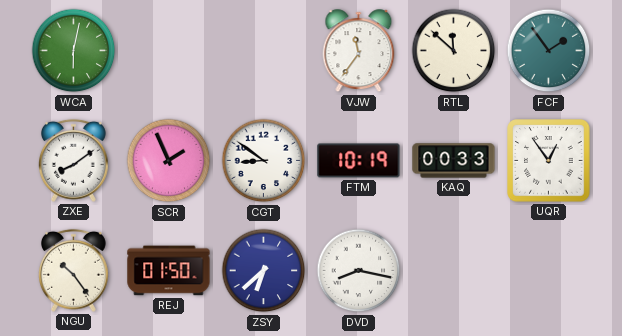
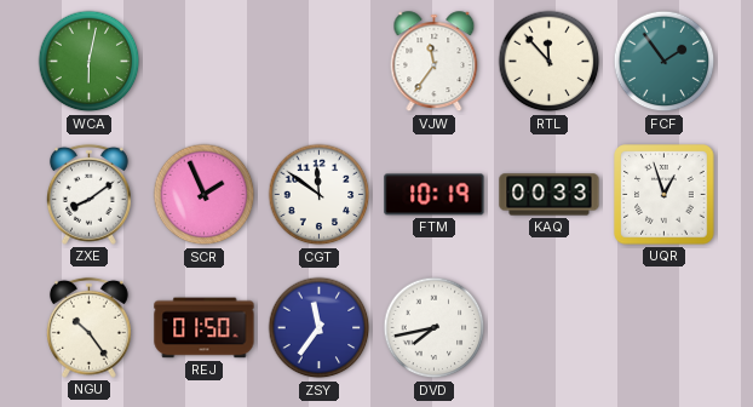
RTL: 11:52 -> 11:53
CGT: 8:51 -> 11:51
UQR: 12:54 -> 12:57
ZSY: 6:38 -> 11:36
DVD: 8:17 -> 7:43
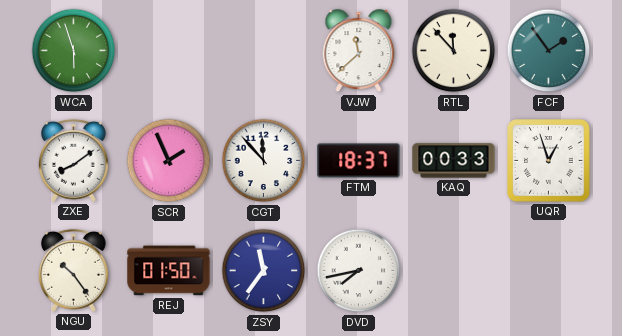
WCA: 6:02 -> 5:57
VJW: 11:36 -> 11:38
CGT: 11:51 -> 11:53
FTM: 10:19 -> 18:37
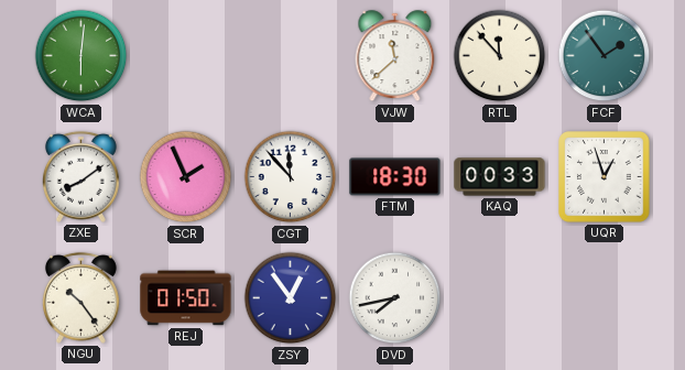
WCA: 5:57 -> 6:01
FTM: 18:37 -> 18:30
ZSY: 11:36 -> 12:54
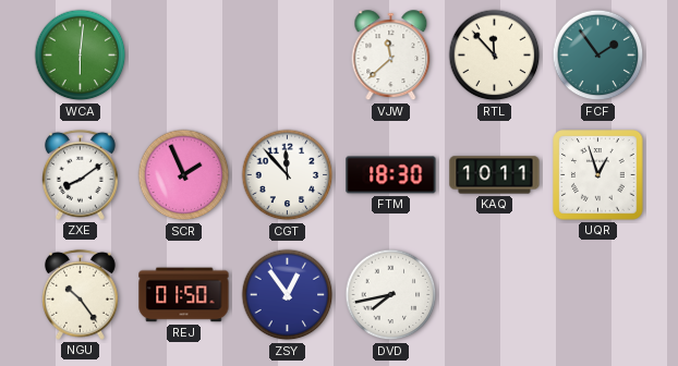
KAQ: 00:33 -> 10:11
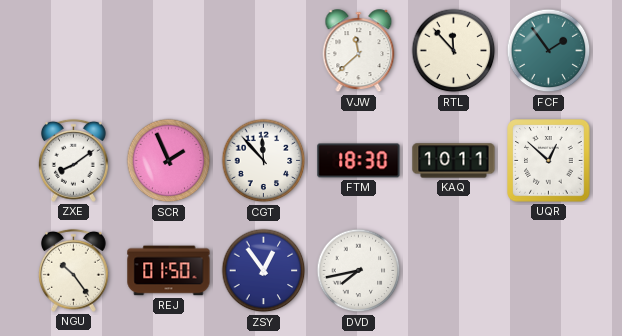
WCA: 6:01 -> none
UQR: 12:57 -> 12:52
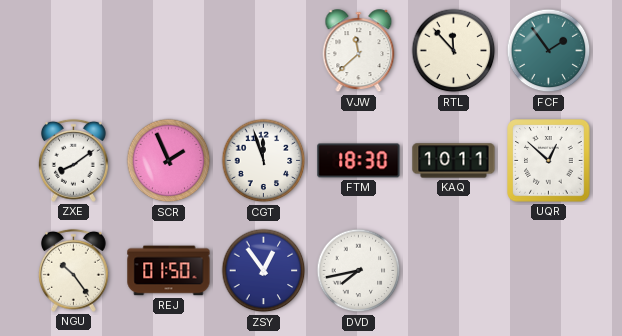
CGT: 11:53 -> 11:57
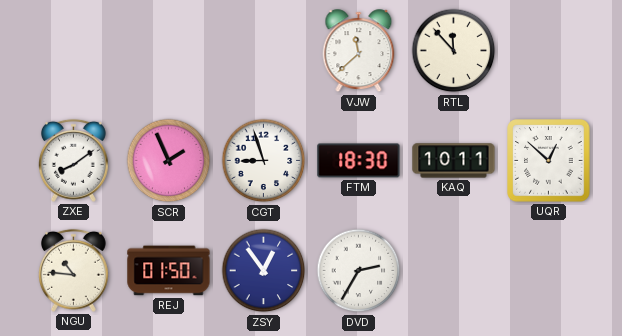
FCF: 1:54 -> none
CGT: 11:57 -> 8:57
NGU: 10:24 -> 10:46
DVD: 7:43 -> 2:35
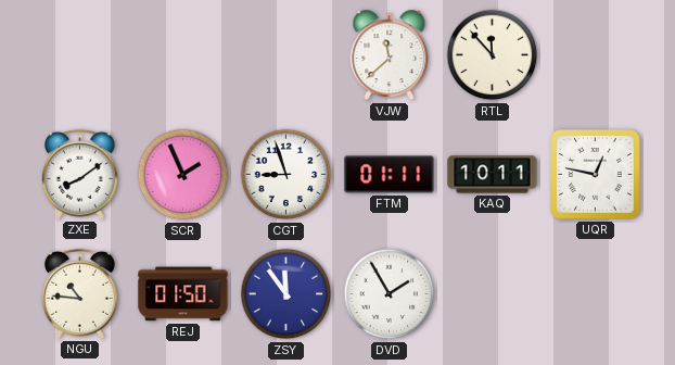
FTM: 18:30 -> 01:11
UQR: 12:52 -> 12:47
ZSY: 12:54 -> 11:54
DVD: 2:35 -> 1:55
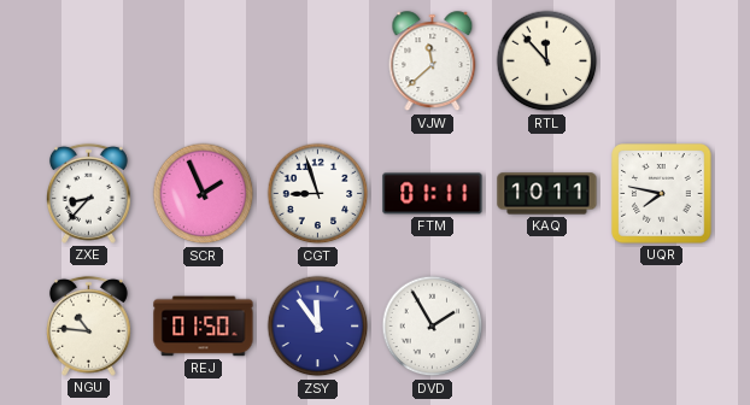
ZXE: 8:09 -> 8:37
UQR: 12:47 -> 7:47
